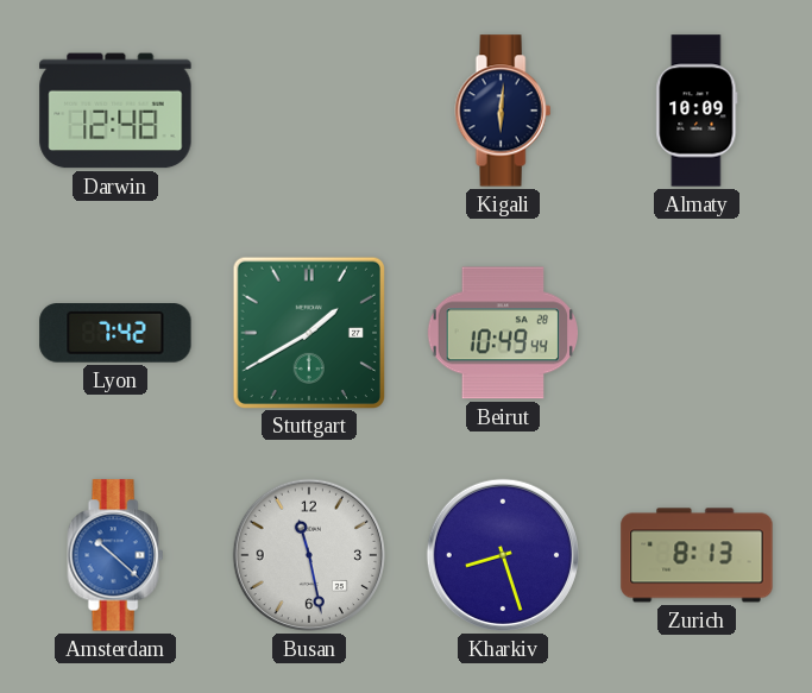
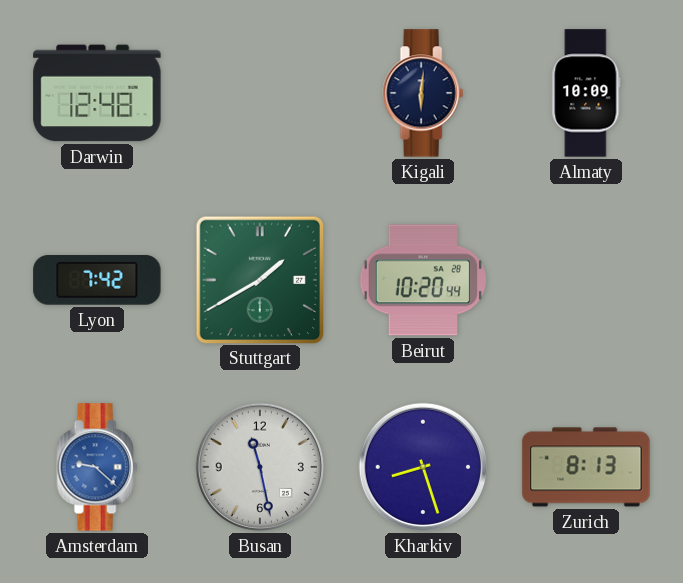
Beirut: 10:49 -> 10:20
Amsterdam: 10:22 -> 9:22
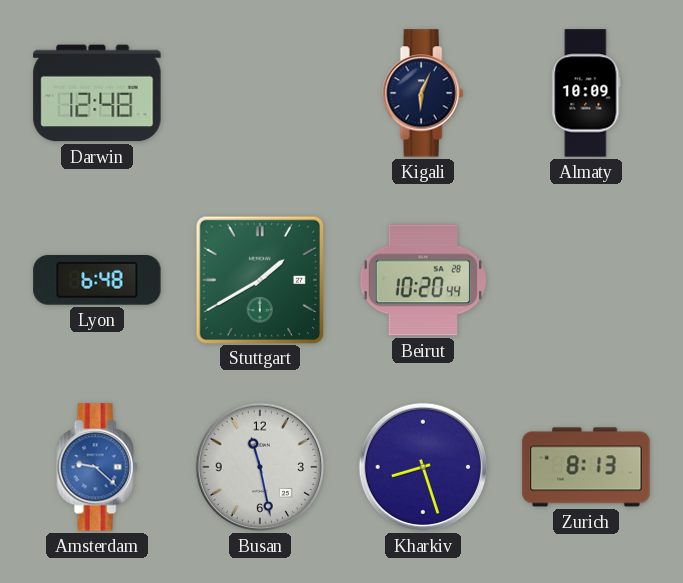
Kigali: 6:01 -> 6:04
Lyon: 7:42 -> 6:48
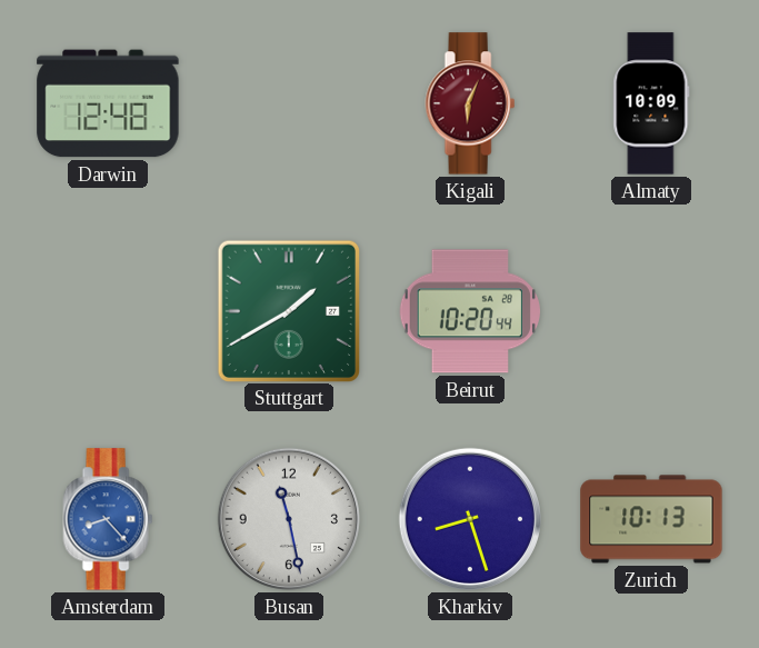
Kigali dial: navy -> burgundy
Lyon: 6:48 -> none
Amsterdam: 9:22 -> 8:23
Zurich: 8:13 -> 10:13
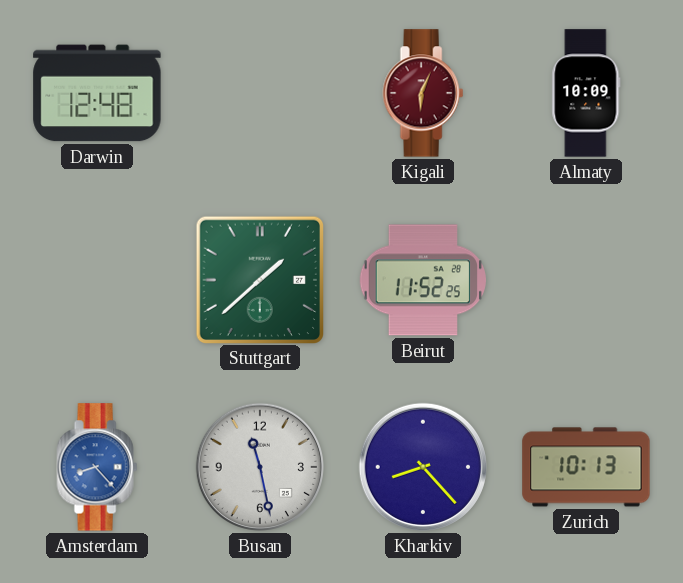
Stuttgart: 1:40 -> 1:38
Beirut: 10:20 -> 11:52
Kharkiv: 8:27 -> 8:23
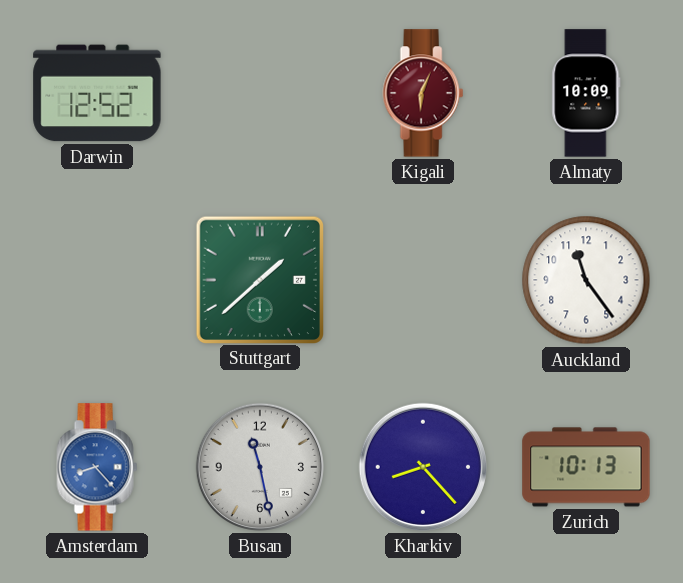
Darwin: 12:48 -> 12:52
Beirut: 11:52 -> none
Auckland: none -> 11:24
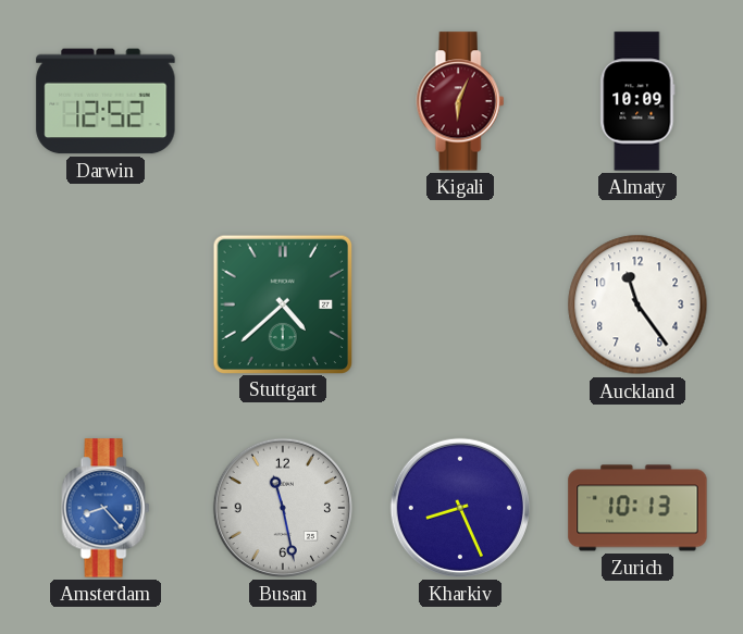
Stuttgart: 1:38 -> 4:38
Kharkiv: 8:23 -> 8:26
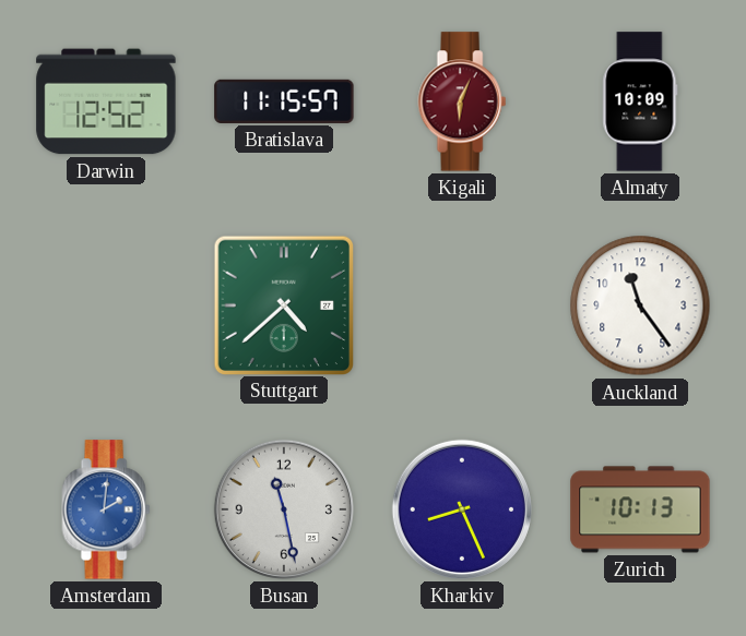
Bratislava: none -> 11:15
Amsterdam: 8:23 -> 2:01
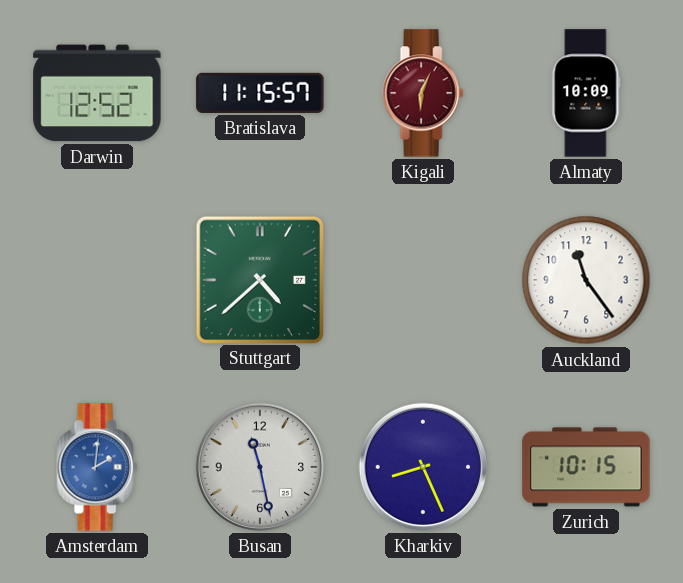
Zurich: 10:13 -> 10:15
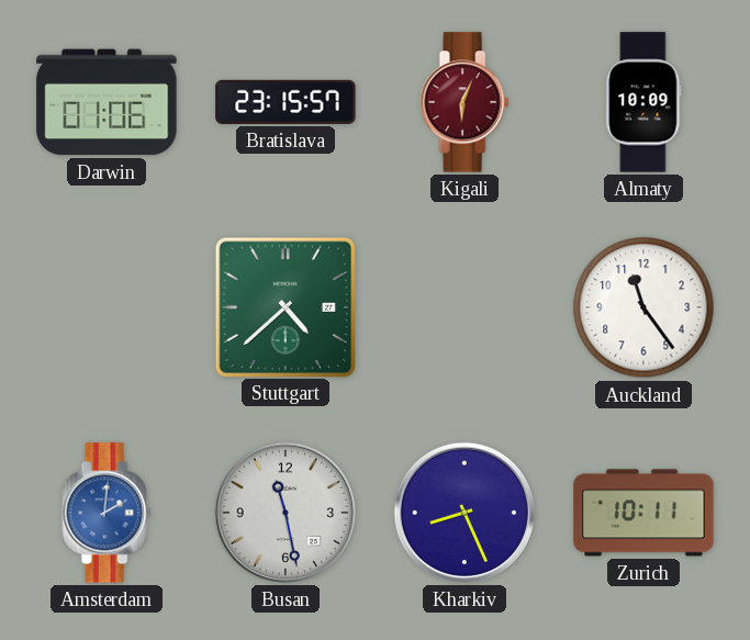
Darwin: 12:52 -> 01:06
Bratislava: 11:15 -> 23:15
Zurich: 10:15 -> 10:11
